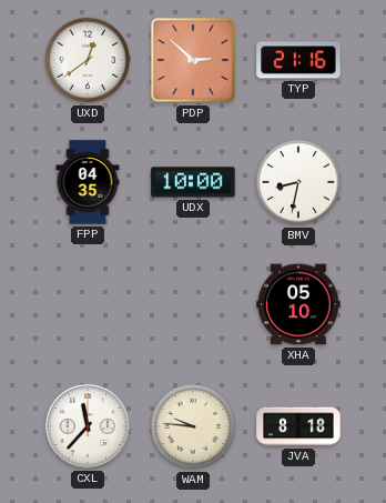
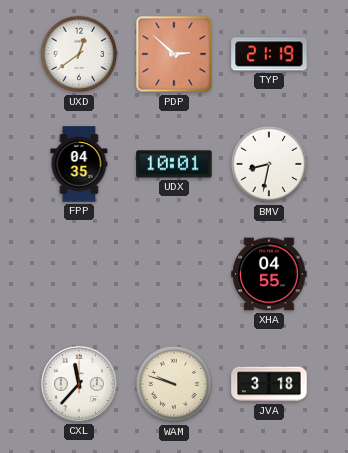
TYP: 21:16 -> 21:19
UDX: 10:00 -> 10:01
XHA: 05:10 -> 04:55
WAM: 9:46 -> 9:48
JVA: 8:18 -> 3:18
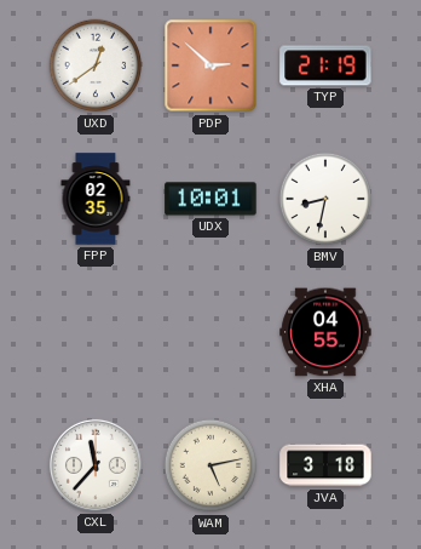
FPP: 04:35 -> 02:35
WAM: 9:48 -> 5:13
